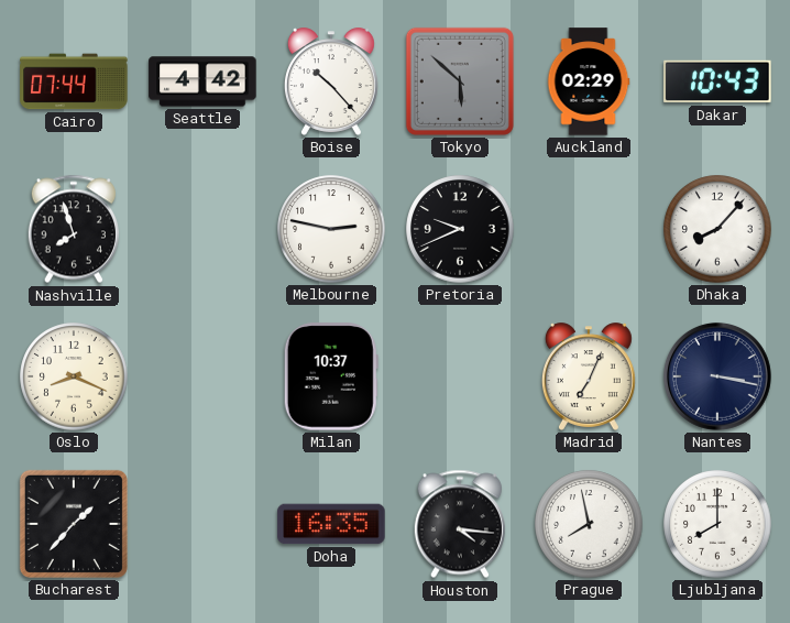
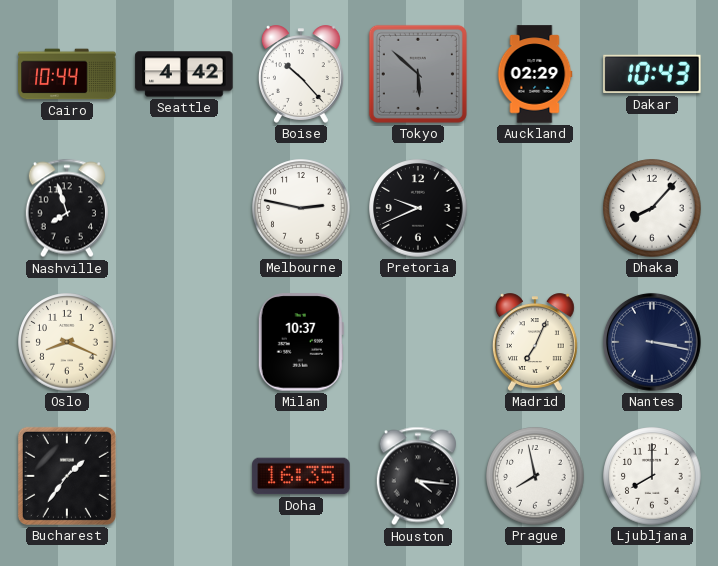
Cairo: 07:44 -> 10:44
Bucharest: 1:37 -> 1:36
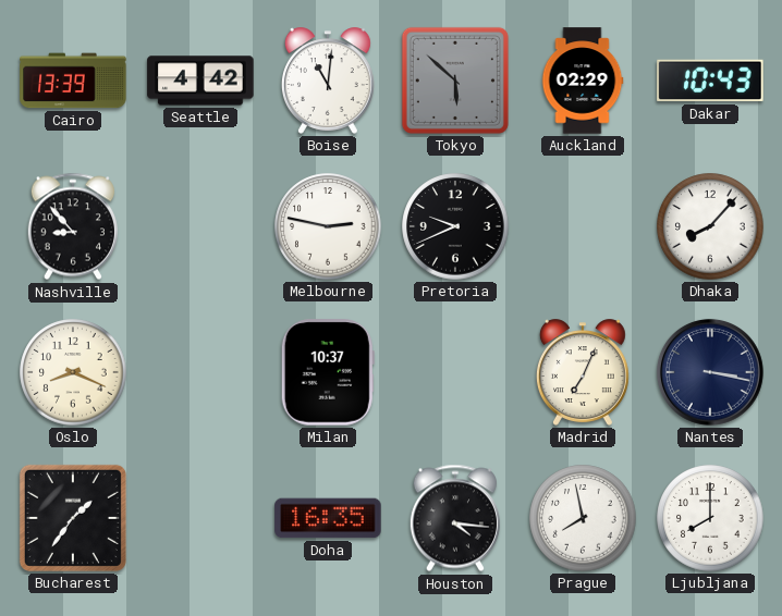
Cairo: 10:44 -> 13:39
Boise: 10:23 -> 11:01
Nashville: 7:57 -> 8:53
